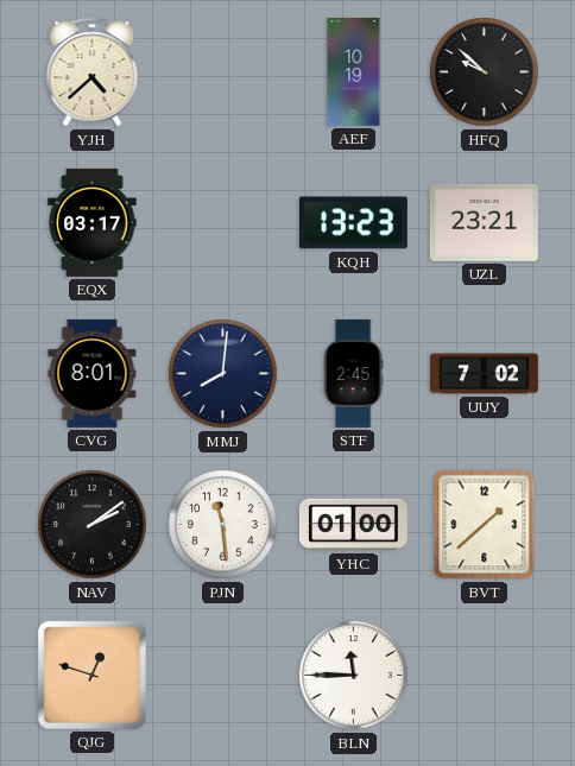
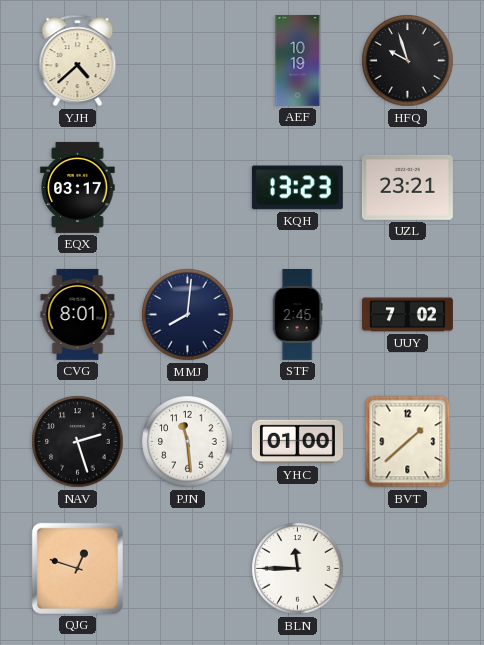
HFQ: 9:52 -> 9:57
NAV: 2:09 -> 2:27
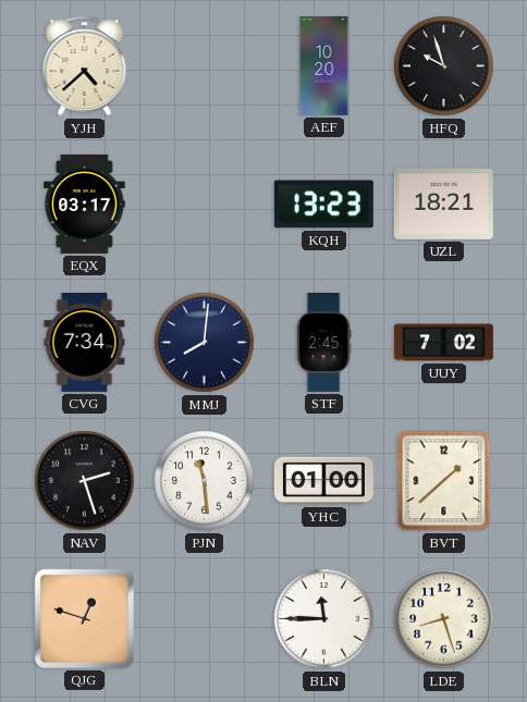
AEF: 10:19 -> 10:20
UZL: 23:21 -> 18:21
CVG: 8:01 -> 7:34
LDE: none -> 8:27
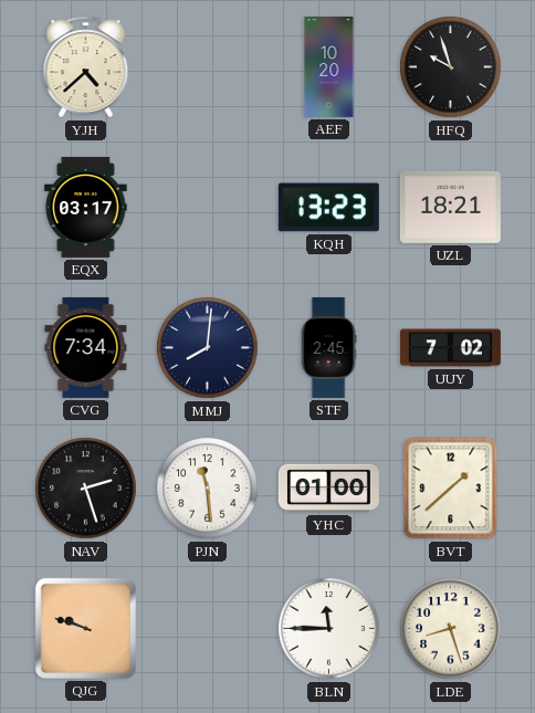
QJG: 12:48 -> 9:48
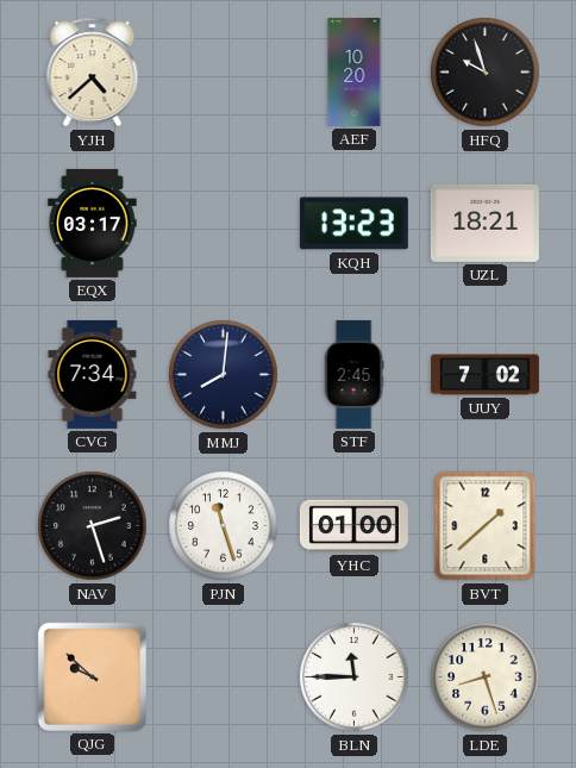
PJN: 11:29 -> 11:27
QJG: 9:48 -> 9:52
